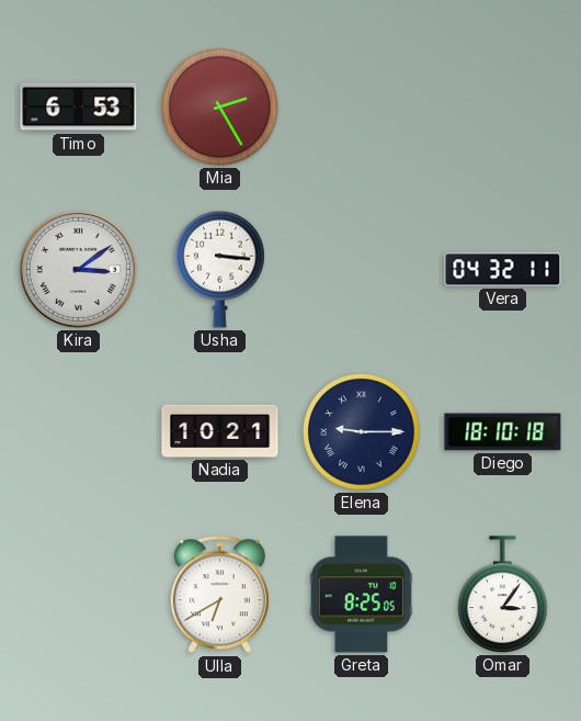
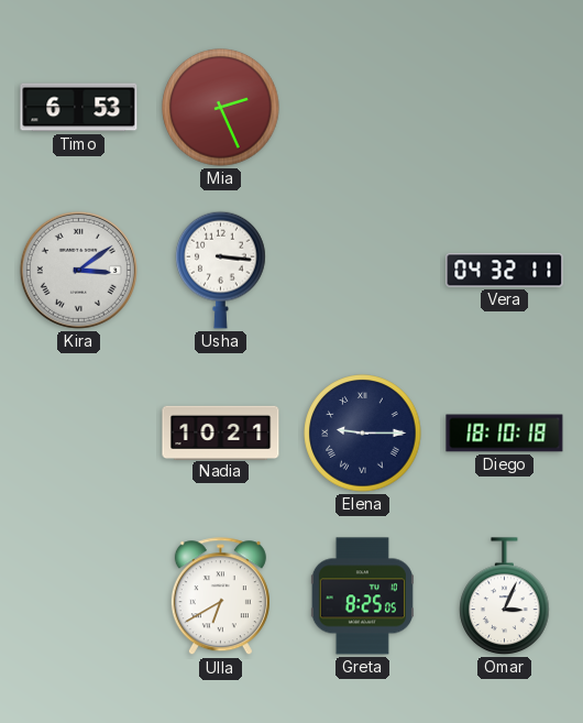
Mia: 2:25 -> 2:26
Omar: 3:06 -> 3:04
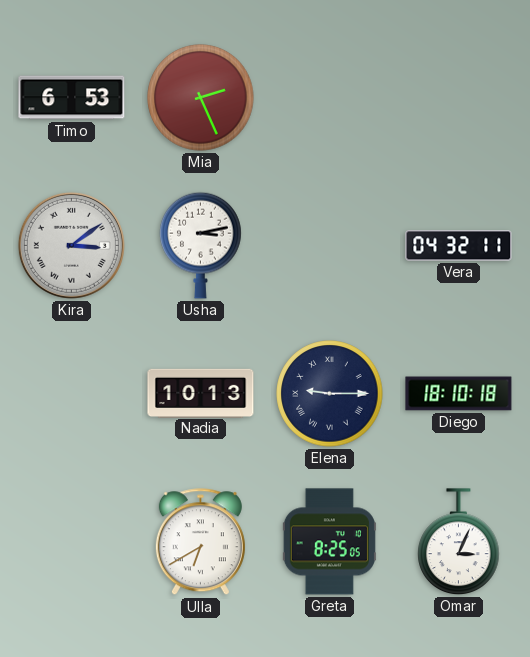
Usha: 3:16 -> 3:13
Nadia: 10:21 -> 10:13
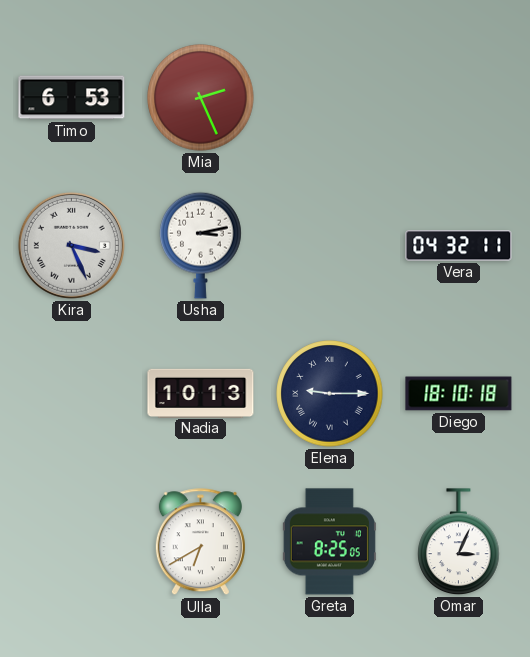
Kira: 3:09 -> 3:26
